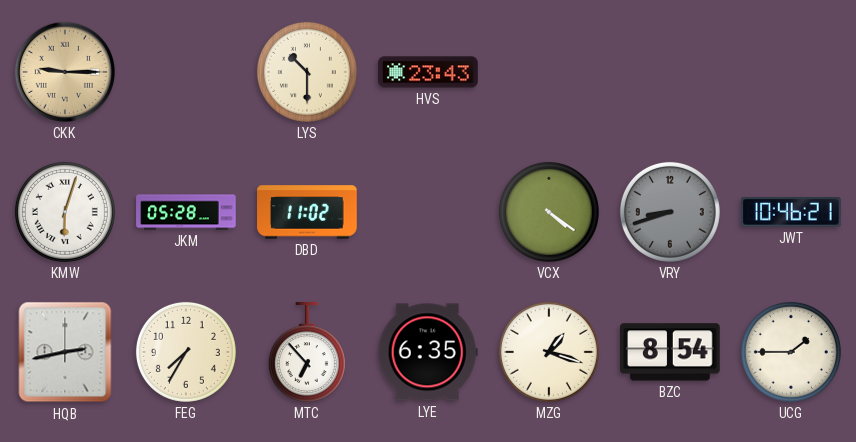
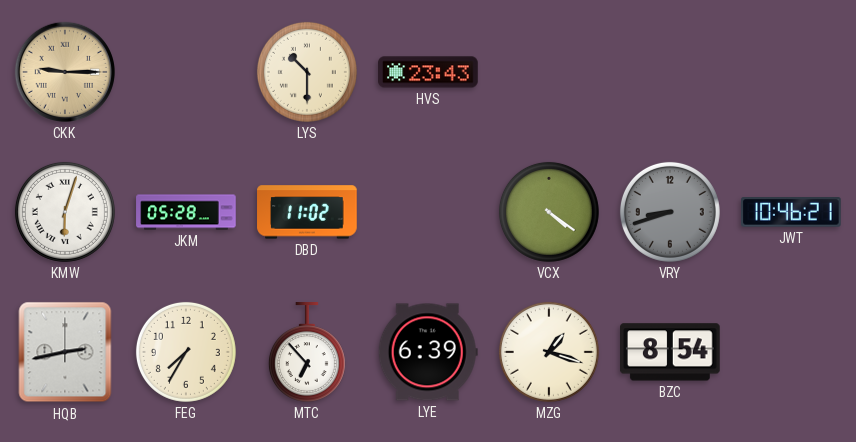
LYE: 6:35 -> 6:39
UCG: 1:45 -> none
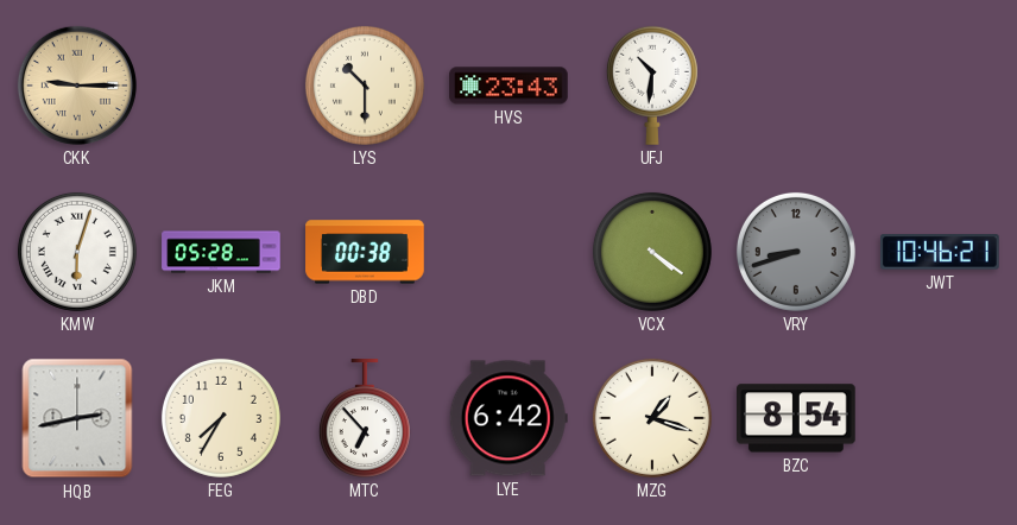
UFJ: none -> 10:31
DBD: 11:02 -> 00:38
LYE: 6:39 -> 6:42
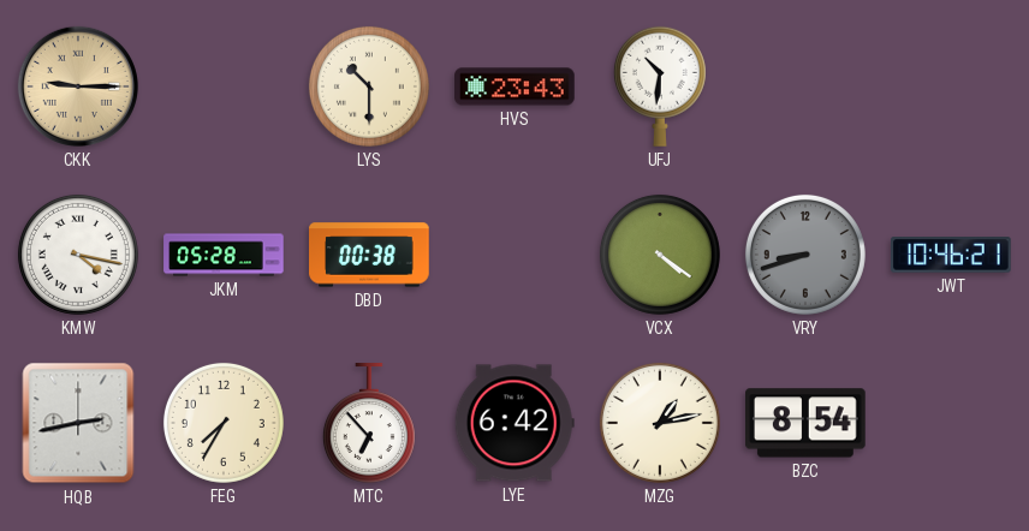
KMW: 6:03 -> 4:17
MZG: 1:18 -> 1:13
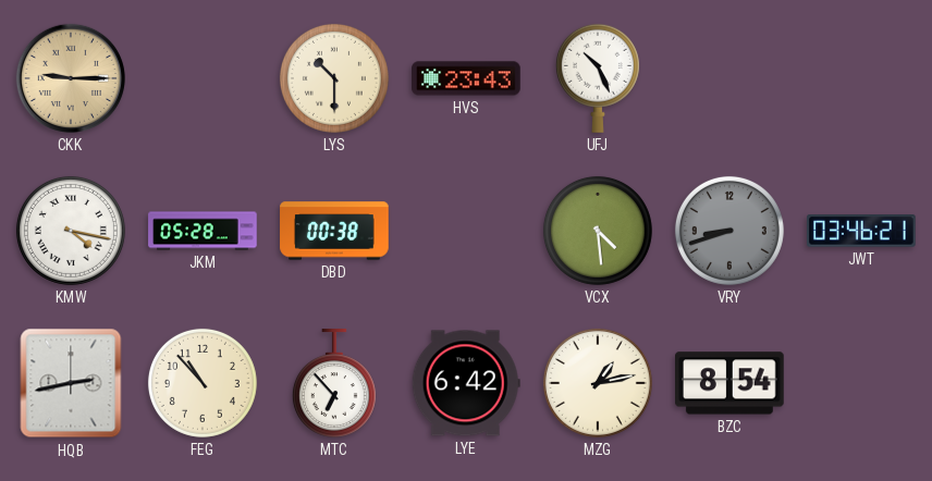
UFJ: 10:31 -> 10:26
VCX: 4:21 -> 4:29
JWT: 10:46 -> 03:46
FEG: 7:35 -> 10:53
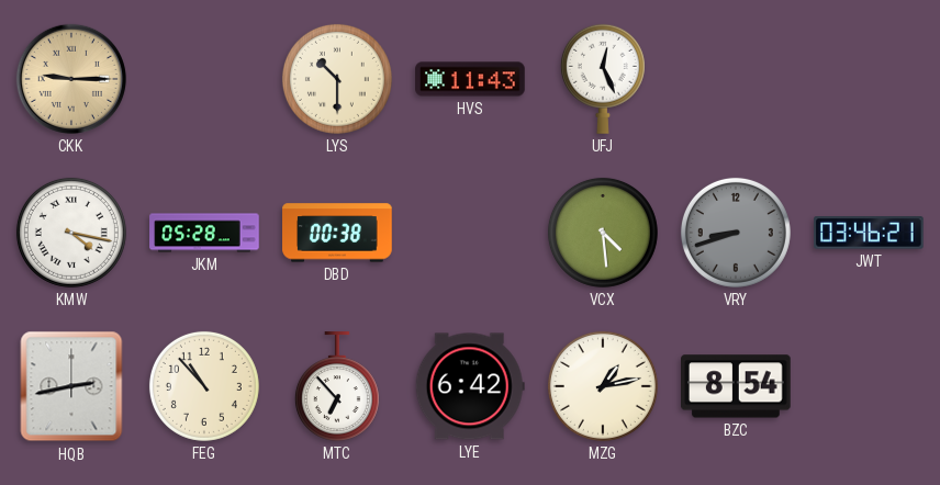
HVS: 23:43 -> 11:43
UFJ: 10:26 -> 12:26
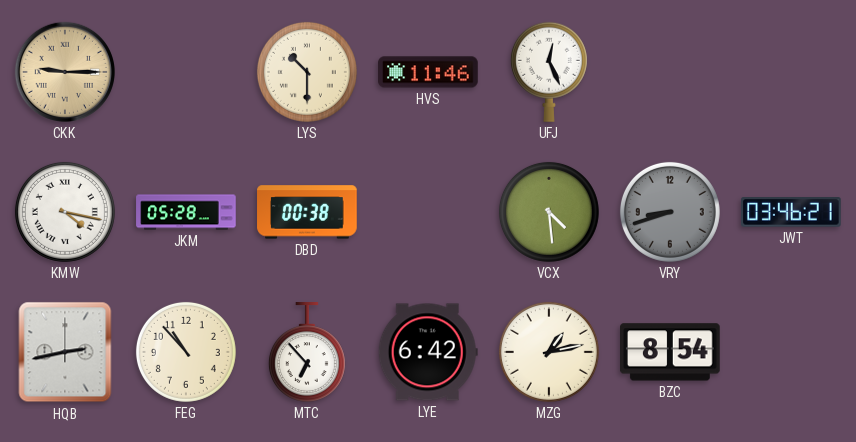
HVS: 11:43 -> 11:46
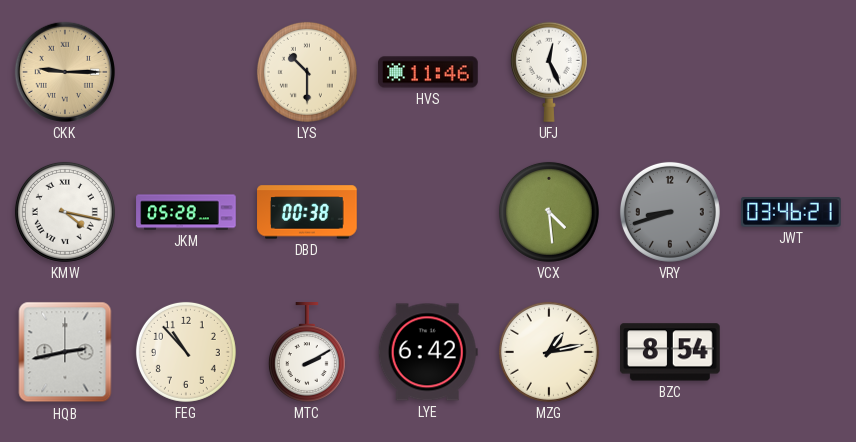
MTC: 6:53 -> 2:10
